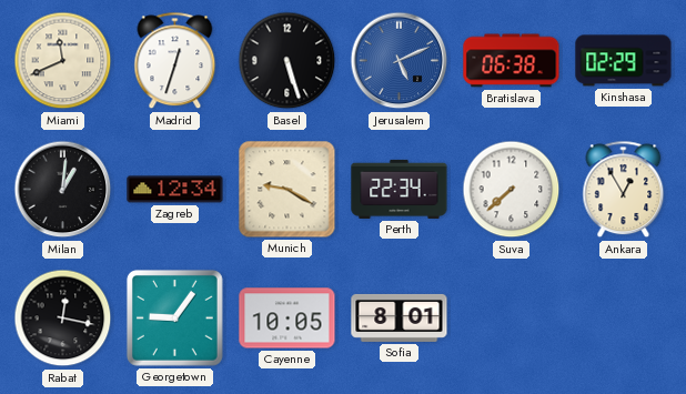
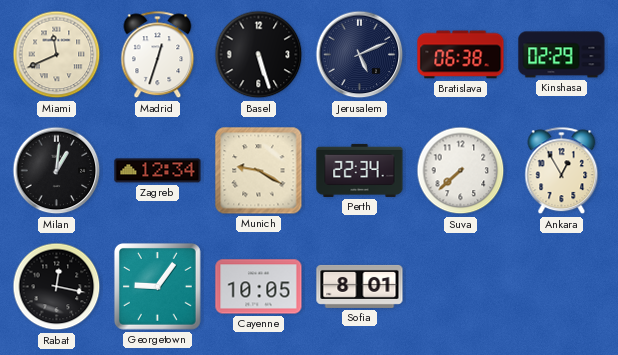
Jerusalem dial: blue -> navy
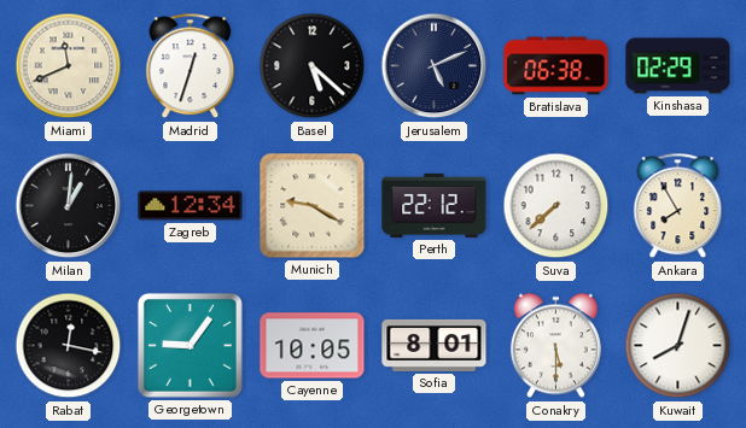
Basel: 5:27 -> 5:22
Perth: 22:34 -> 22:12
Ankara: 12:55 -> 7:55
Conakry: none -> 5:30
Kuwait: none -> 8:03
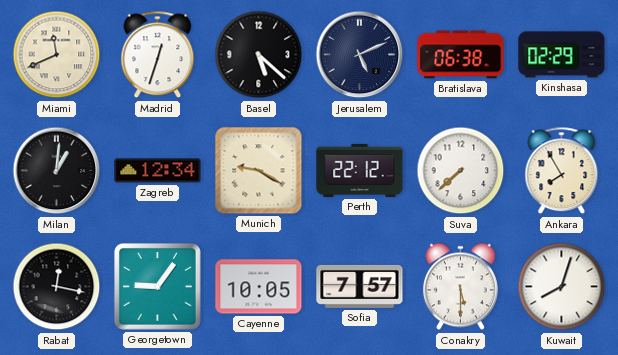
Sofia: 8:01 -> 7:57
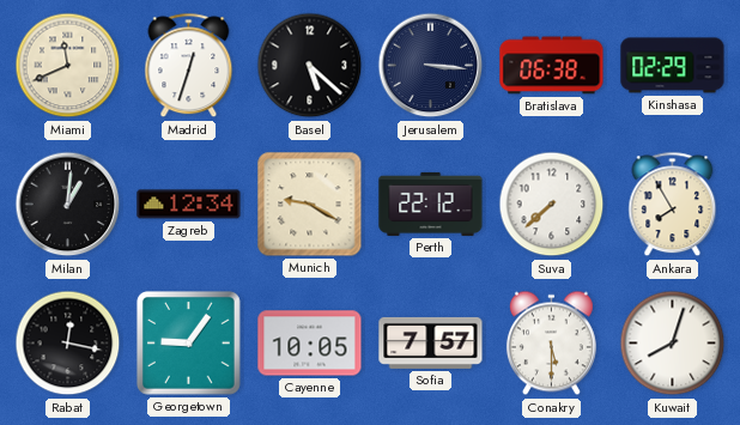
Jerusalem: 5:11 -> 3:16
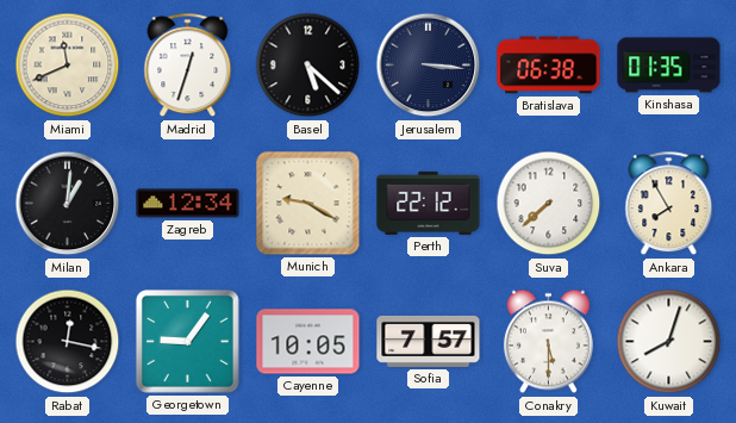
Kinshasa: 02:29 -> 01:35
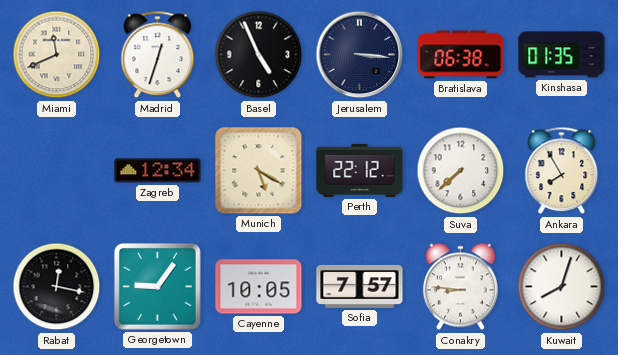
Basel: 5:22 -> 4:56
Milan: 1:01 -> none
Munich: 9:20 -> 5:20
Conakry: 5:30 -> 8:46
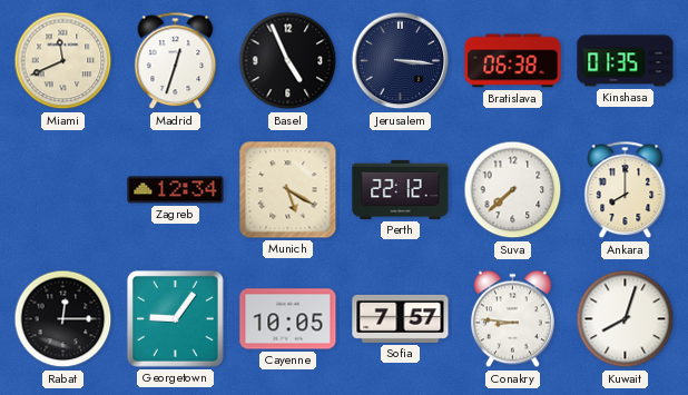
Ankara: 7:55 -> 8:00
Rabat: 12:17 -> 12:15
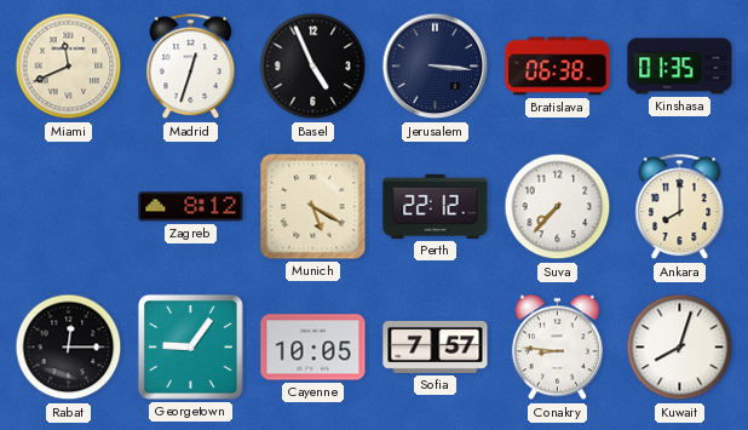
Zagreb: 12:34 -> 8:12
Suva: 7:38 -> 7:37
